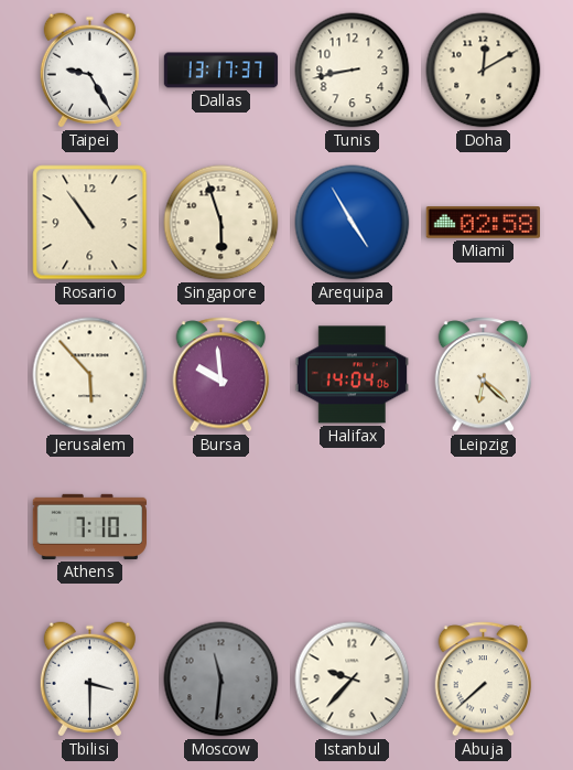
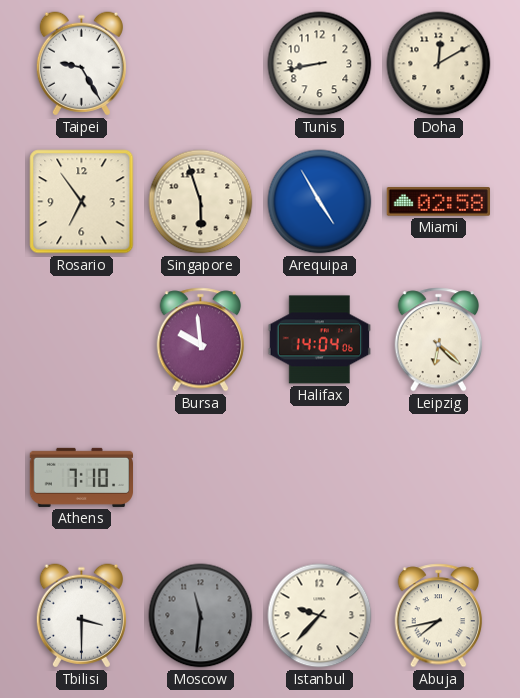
Dallas: 13:17 -> none
Rosario: 10:54 -> 6:54
Jerusalem: 5:53 -> none
Abuja: 7:38 -> 7:43
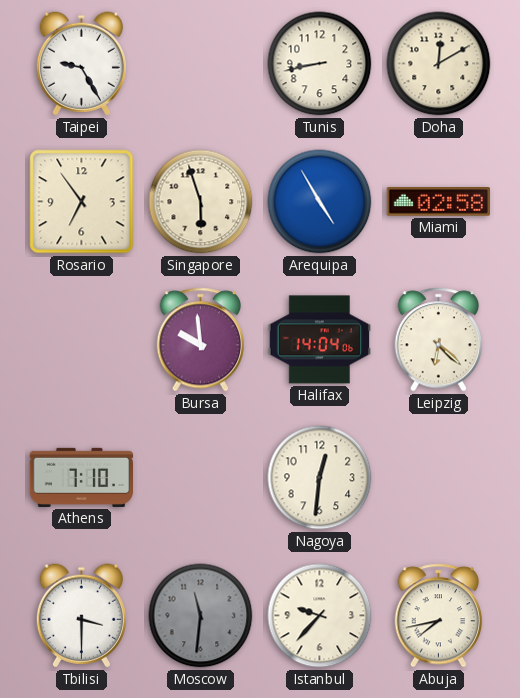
Nagoya: none -> 12:31
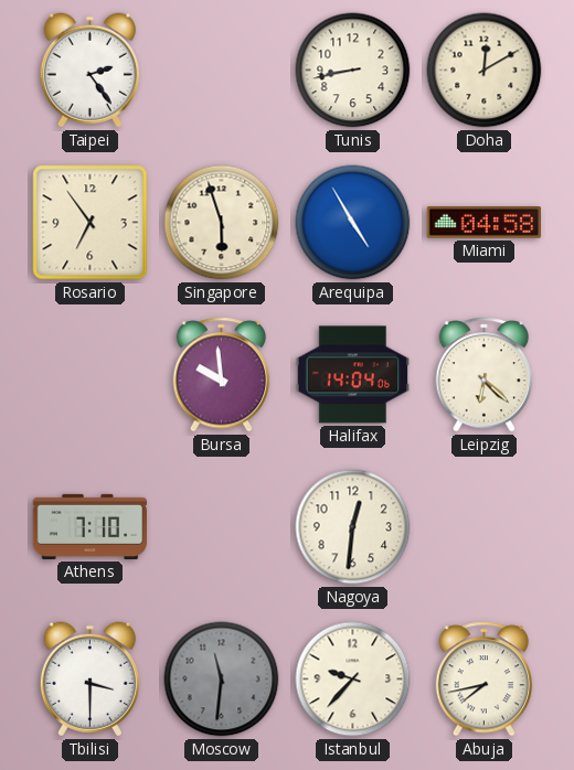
Taipei: 9:25 -> 2:24
Miami: 02:58 -> 04:58
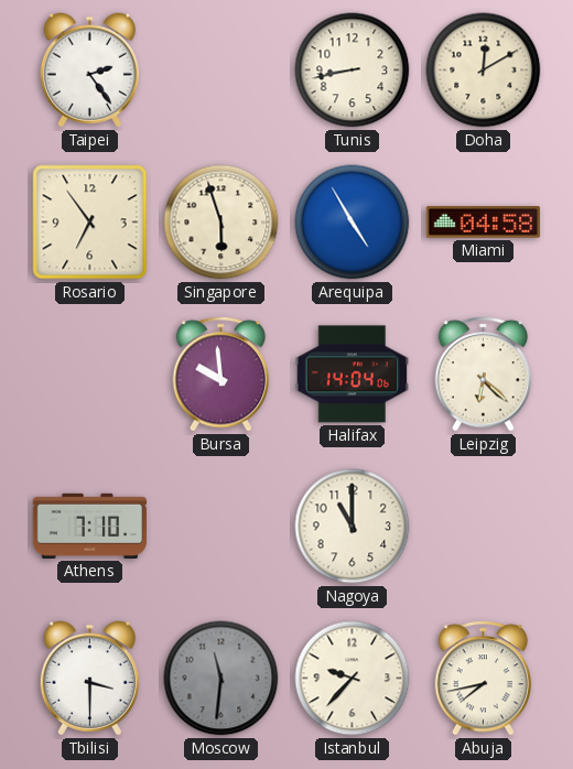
Nagoya: 12:31 -> 11:00
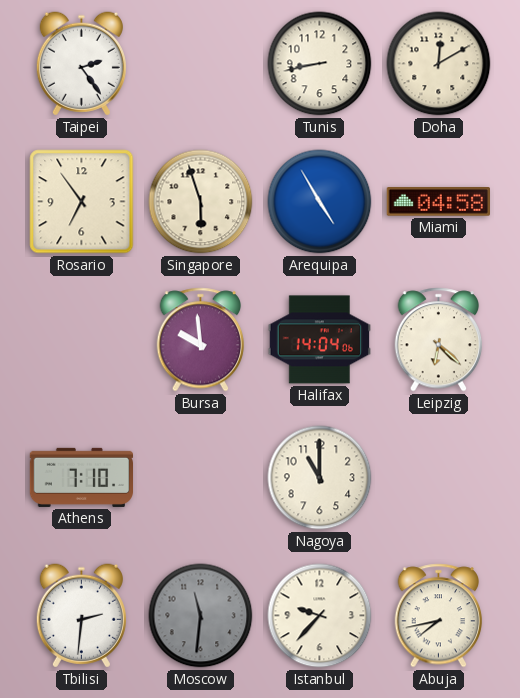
Tbilisi: 3:30 -> 2:31
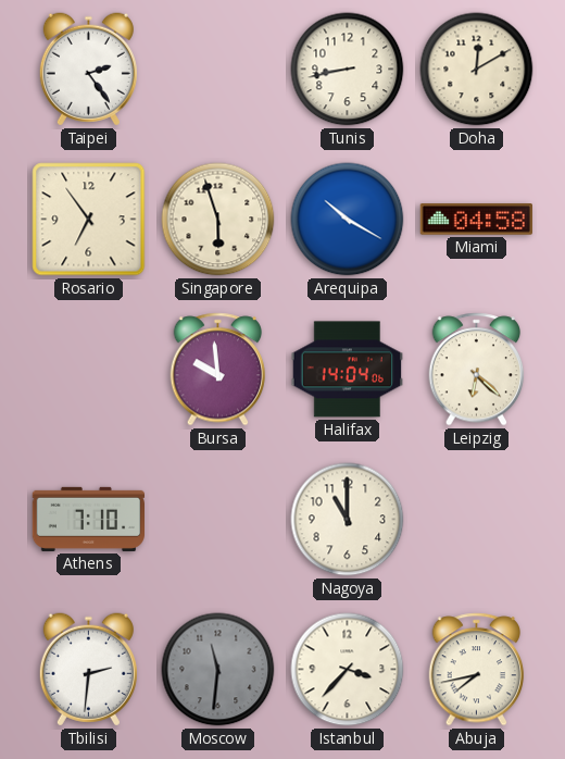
Arequipa: 4:55 -> 10:20
Istanbul: 9:37 -> 3:37
